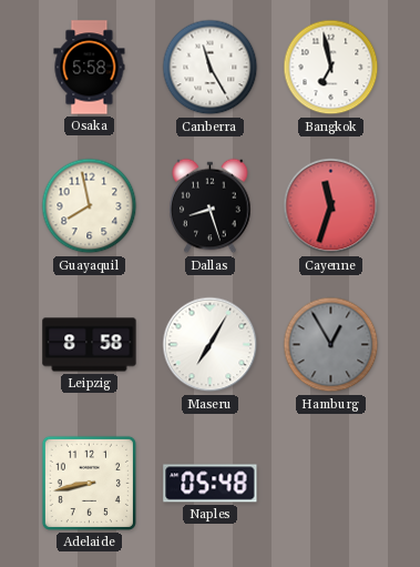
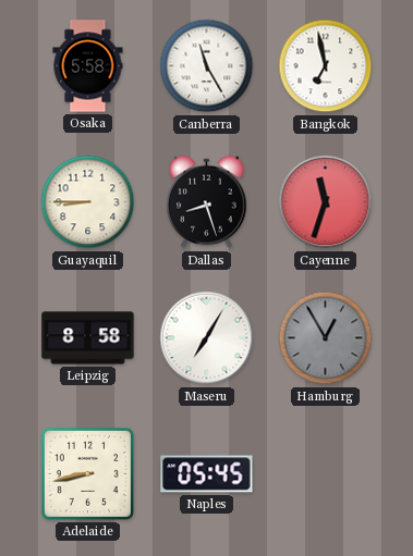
Guayaquil: 7:58 -> 8:45
Naples: 05:48 -> 05:45
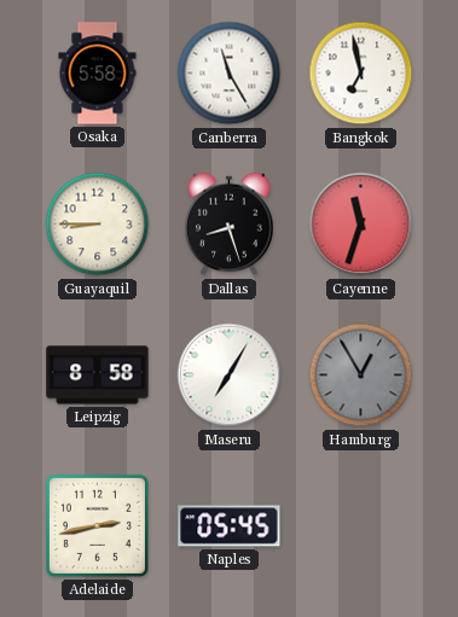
Adelaide: 8:43 -> 2:43
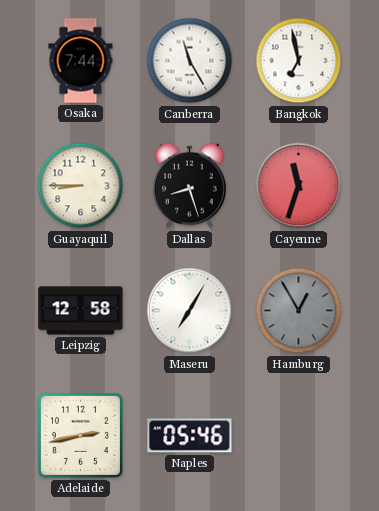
Osaka: 5:58 -> 7:44
Leipzig: 8:58 -> 12:58
Naples: 05:45 -> 05:46
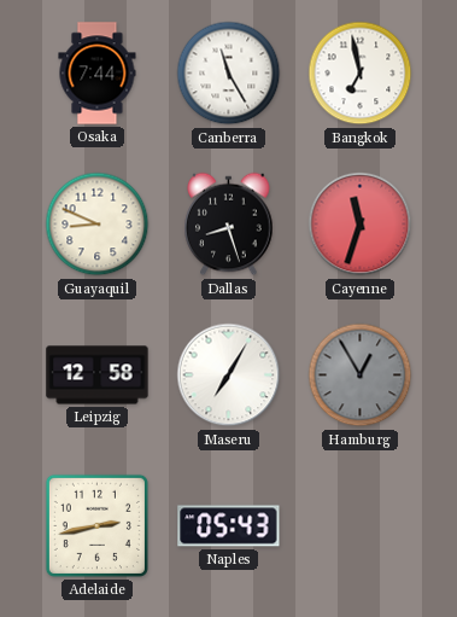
Guayaquil: 8:45 -> 8:49
Naples: 05:46 -> 05:43
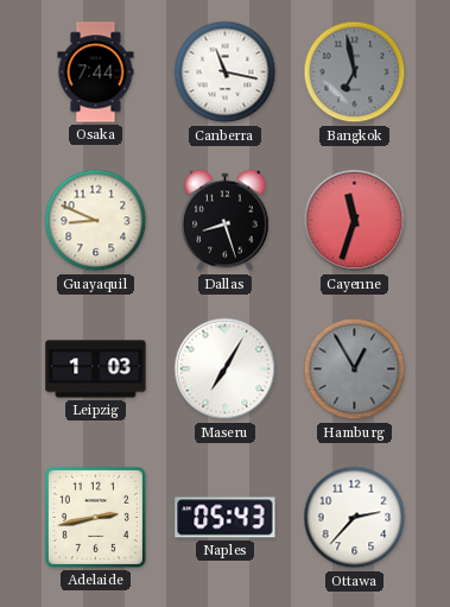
Canberra: 11:25 -> 11:17
Bangkok dial: white -> grey
Leipzig: 12:58 -> 1:03
Ottawa: none -> 2:37
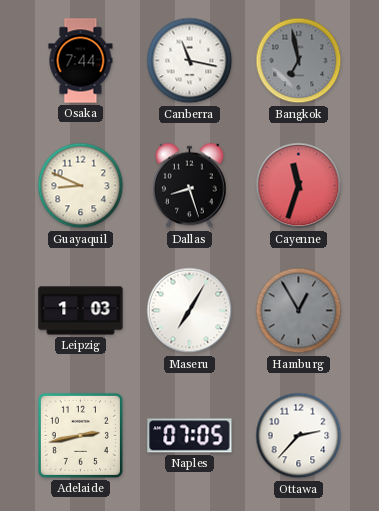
Naples: 05:43 -> 07:05
